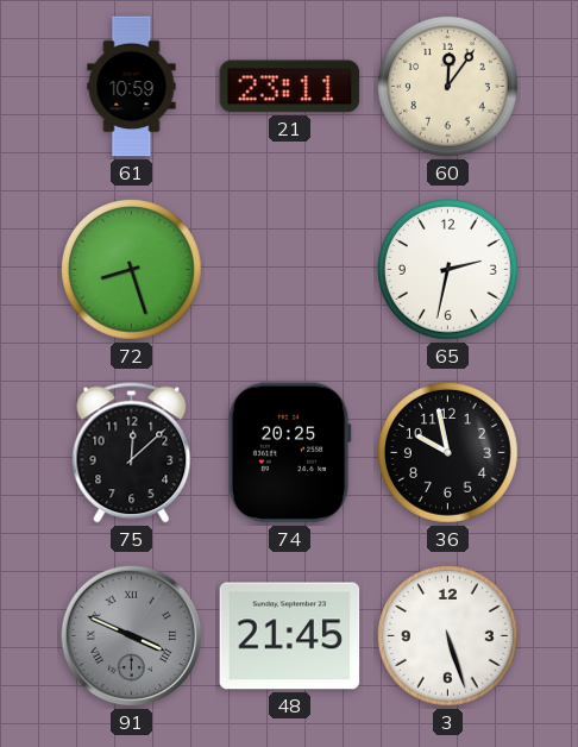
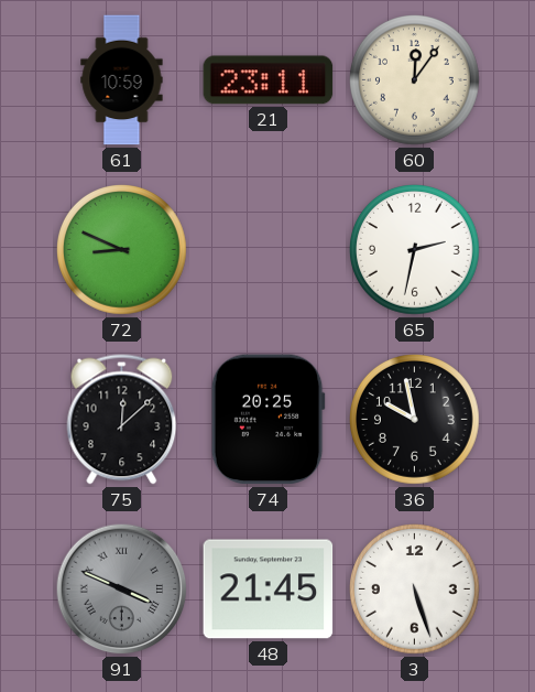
72: 8:27 -> 8:49
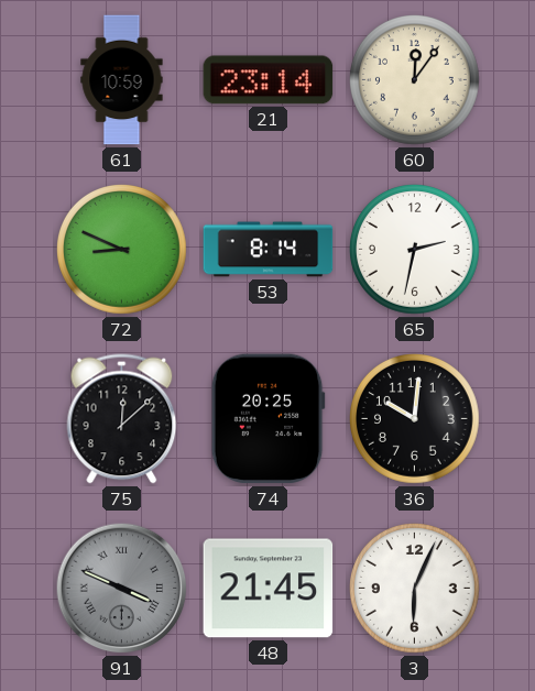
21: 23:11 -> 23:14
53: none -> 8:14
36: 9:58 -> 10:01
3: 5:27 -> 6:04
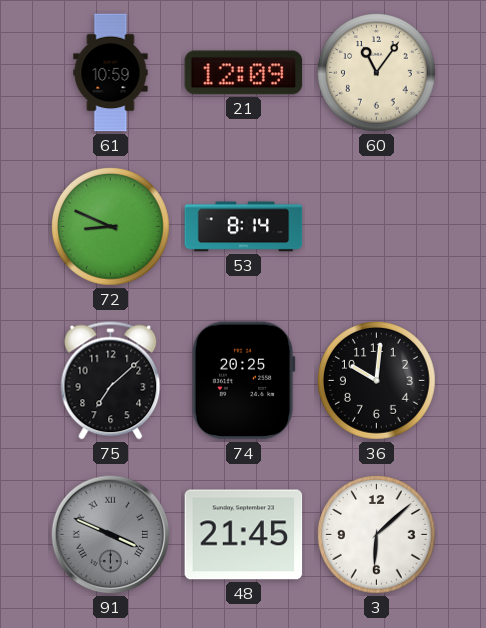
21: 23:14 -> 12:09
60: 12:06 -> 11:06
65: 2:32 -> none
75: 12:08 -> 7:08
3: 6:04 -> 6:08
